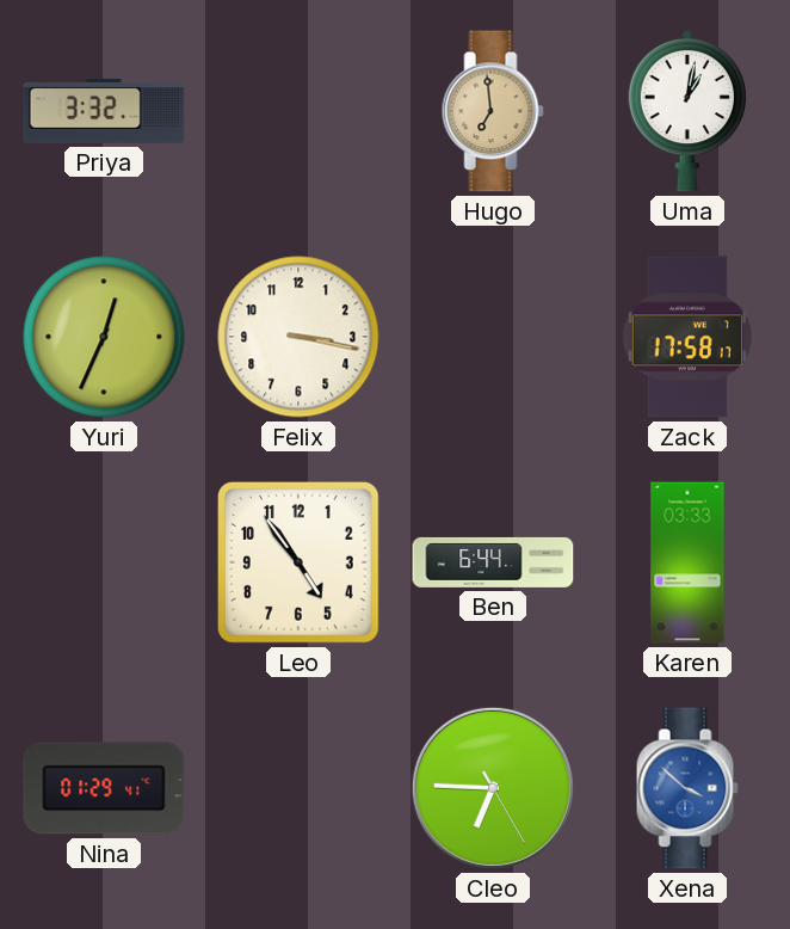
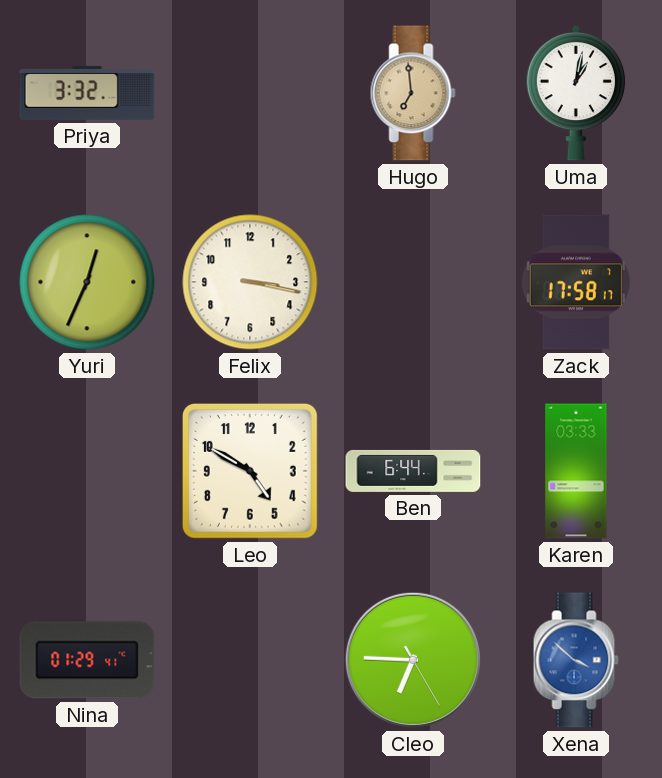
Leo: 4:54 -> 4:50
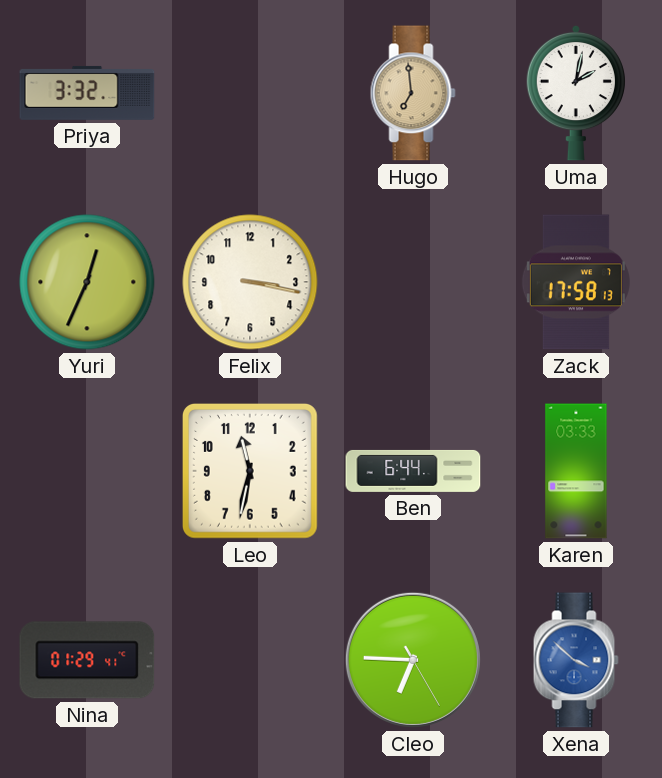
Uma: 1:02 -> 2:02
Zack: 17:58:17 -> 17:58:13
Leo: 4:50 -> 11:32
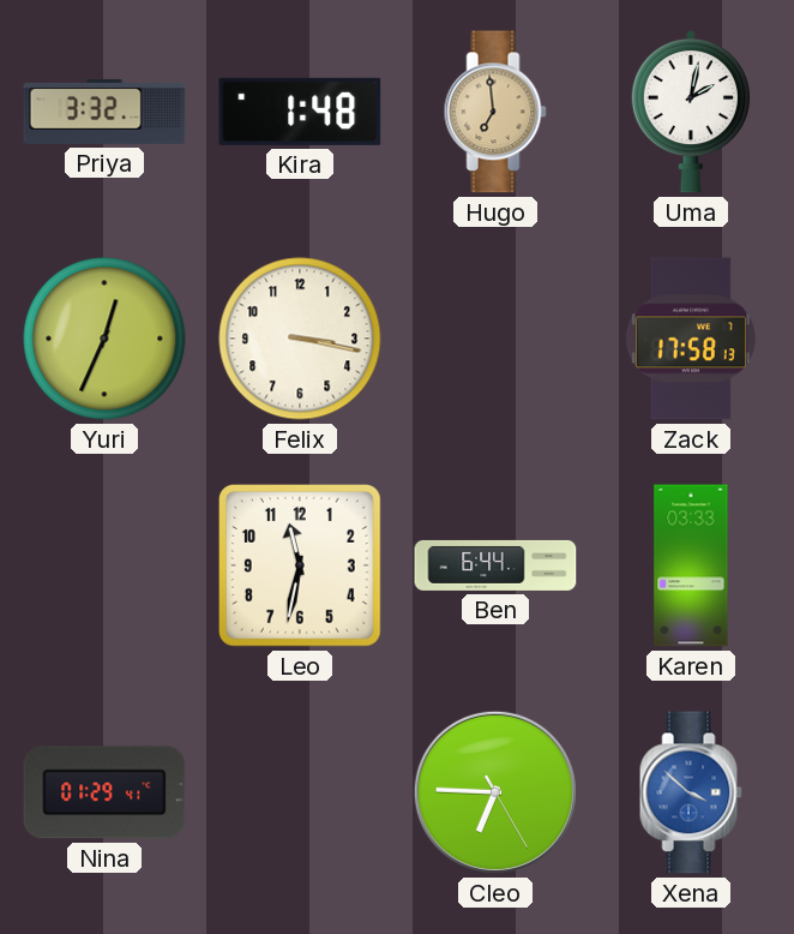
Kira: none -> 1:48
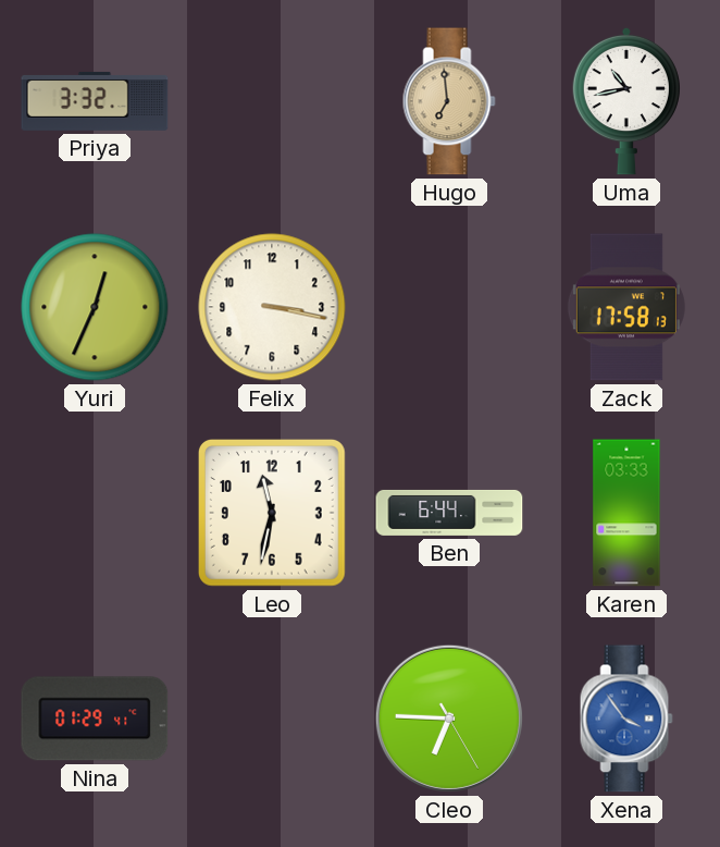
Kira: 1:48 -> none
Uma: 2:02 -> 10:43
Xena: 3:52 -> 3:54
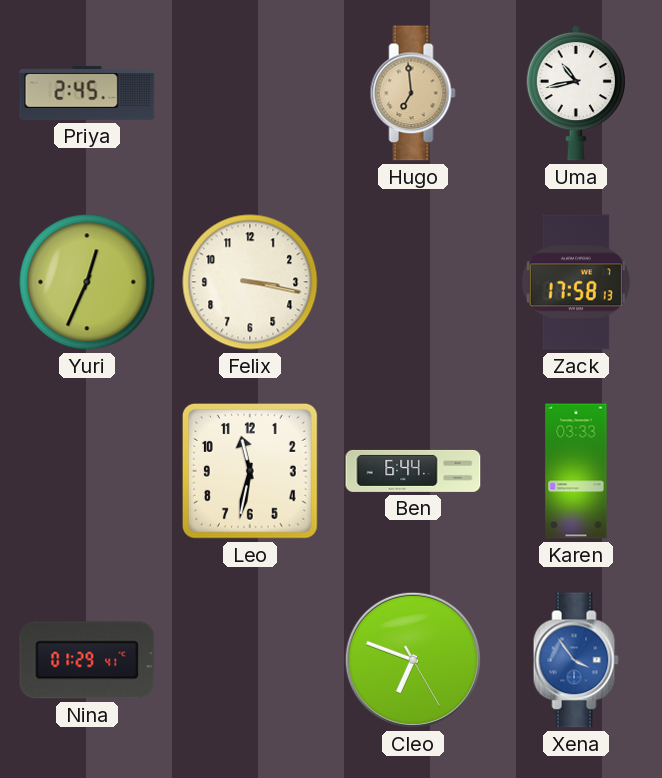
Priya: 3:32 -> 2:45
Cleo: 6:45 -> 6:48
